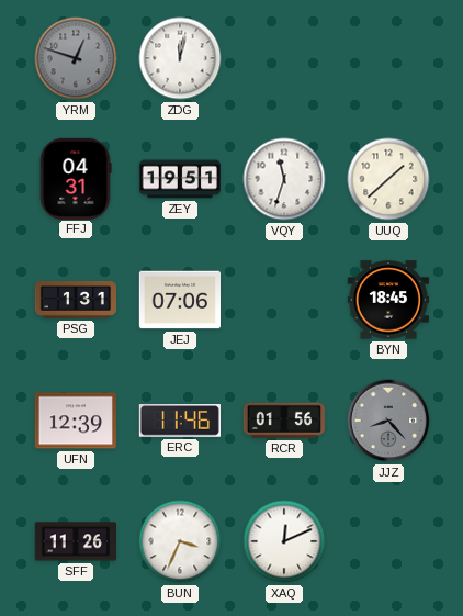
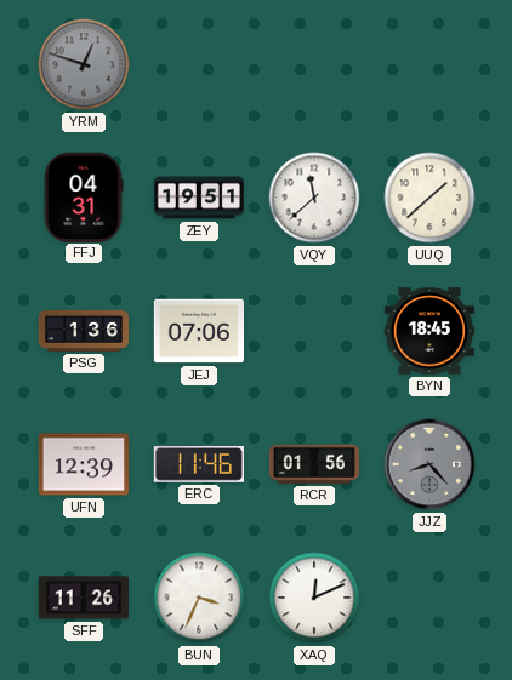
ZDG: 12:02 -> none
VQY: 11:33 -> 11:38
PSG: 1:31 -> 1:36
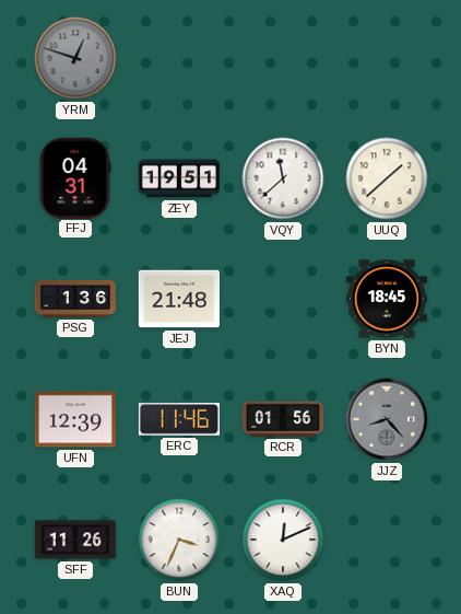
JEJ: 07:06 -> 21:48
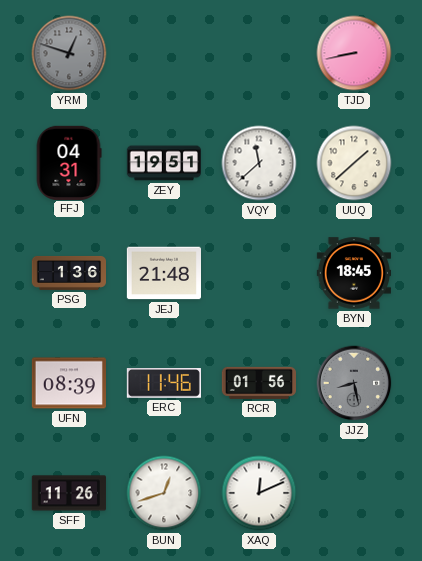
TJD: none -> 8:43
UFN: 12:39 -> 08:39
JJZ: 8:23 -> 8:28
BUN: 3:34 -> 12:42
